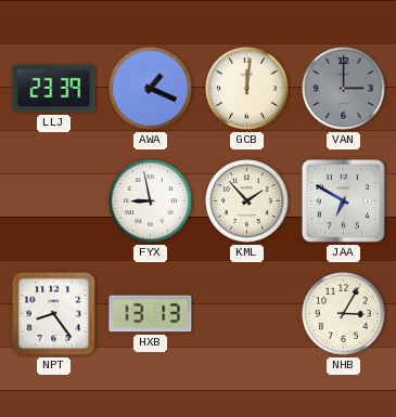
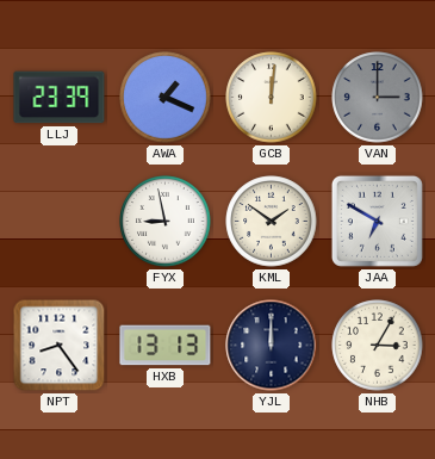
KML: 1:53 -> 1:51
YJL: none -> 12:00
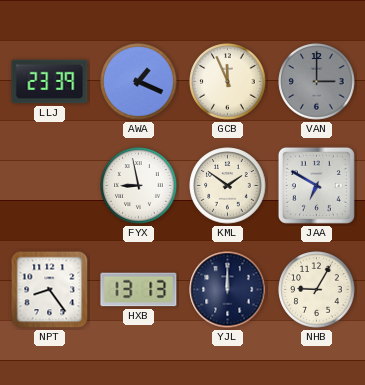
GCB: 12:01 -> 11:56
NHB: 3:05 -> 9:05
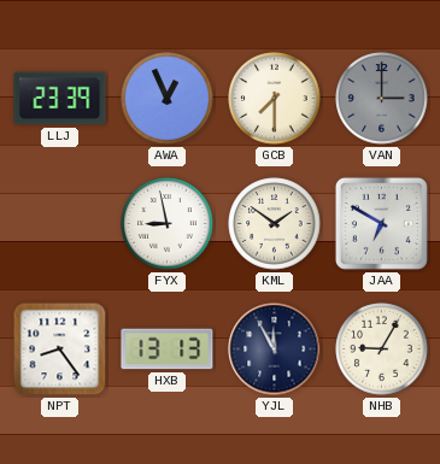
AWA: 1:19 -> 12:56
GCB: 11:56 -> 7:30
YJL: 12:00 -> 11:55
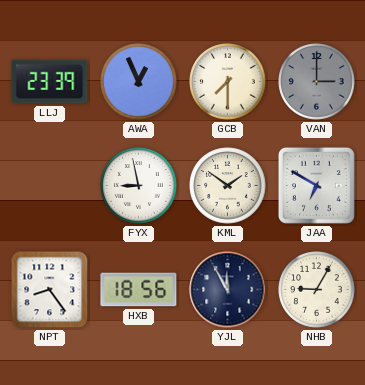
HXB: 13:13 -> 18:56
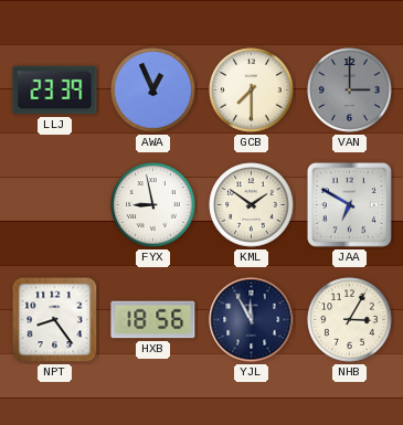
NHB: 9:05 -> 3:05
